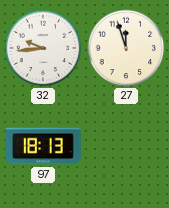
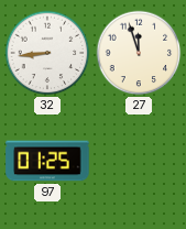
32: 9:44 -> 8:44
97: 18:13 -> 01:25
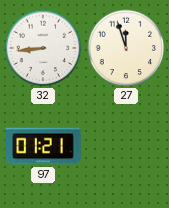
97: 01:25 -> 01:21
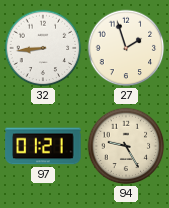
27: 11:57 -> 1:57
94: none -> 9:25
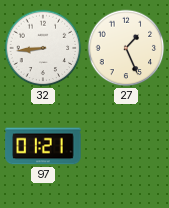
27: 1:57 -> 1:26
94: 9:25 -> none
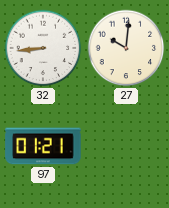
27: 1:26 -> 10:01
